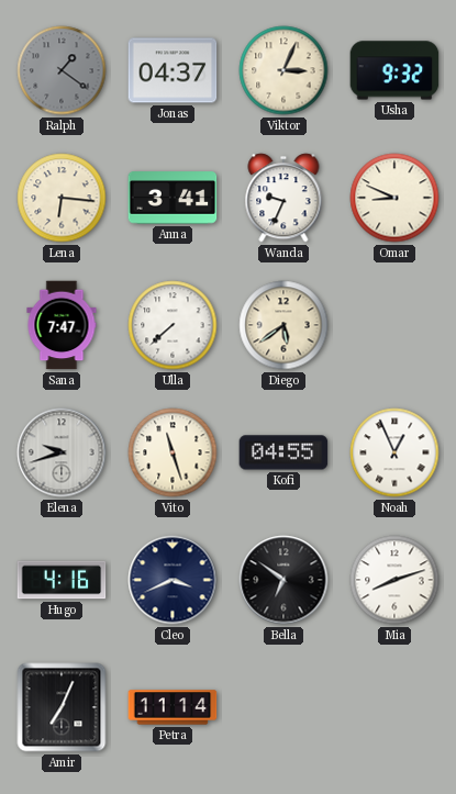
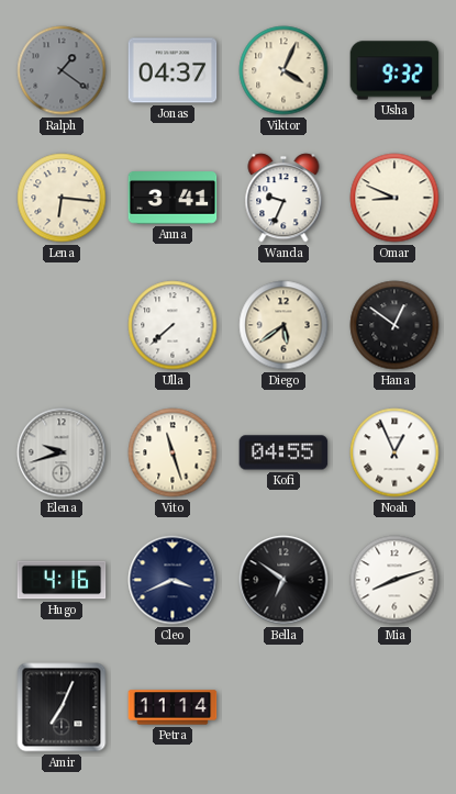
Viktor: 3:04 -> 4:04
Sana: 7:47 -> none
Hana: none -> 12:51
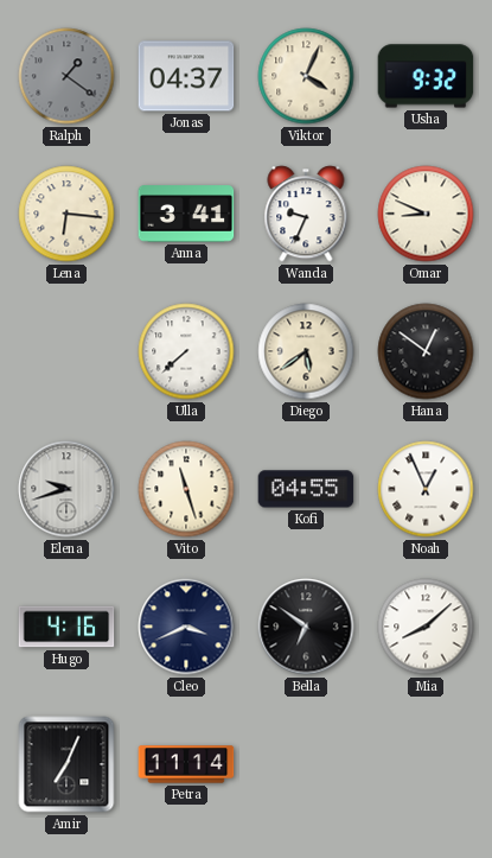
Mia: 8:12 -> 8:08
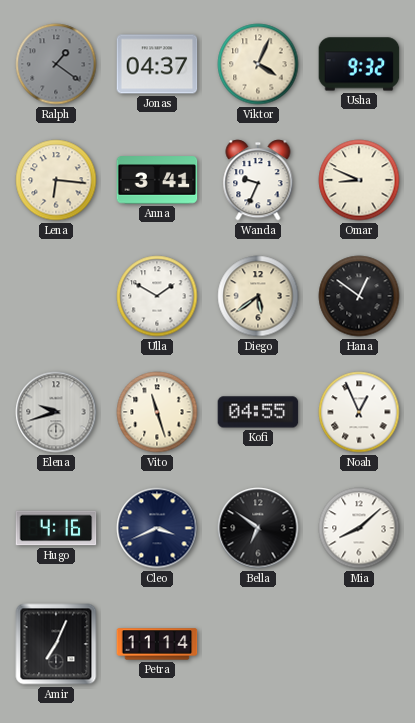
Ulla: 7:38 -> 1:50
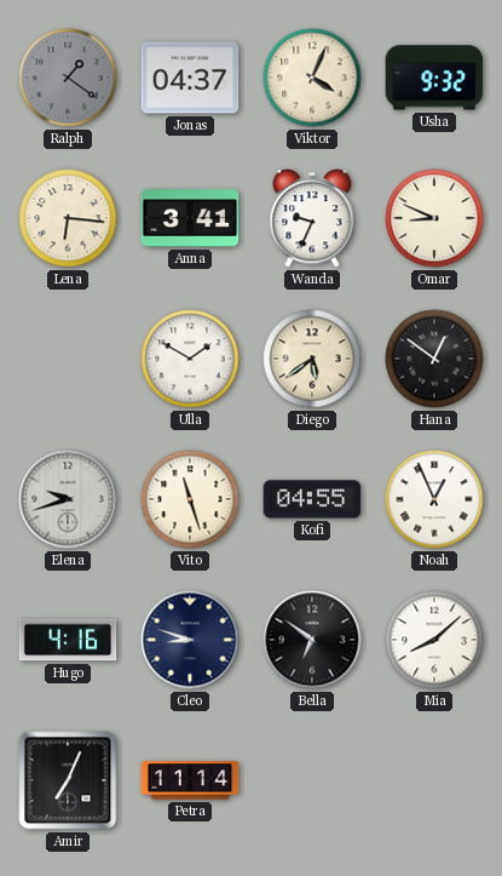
Cleo: 3:41 -> 8:48
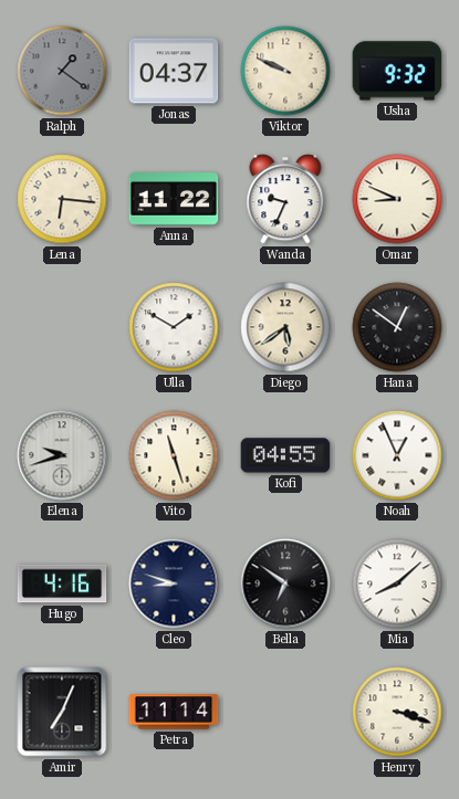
Viktor: 4:04 -> 9:49
Anna: 3:41 -> 11:22
Henry: none -> 3:18
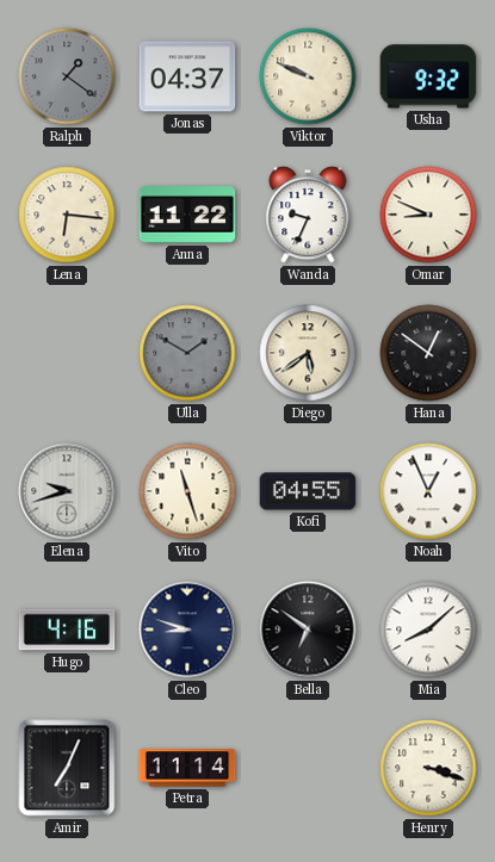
Ulla dial: white -> grey
